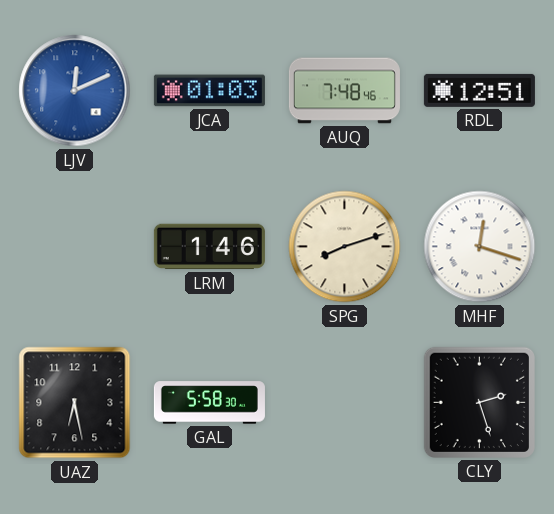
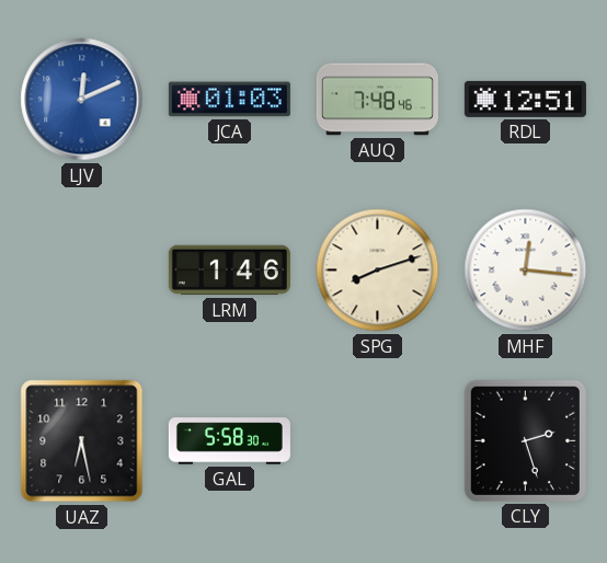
MHF: 12:18 -> 12:16
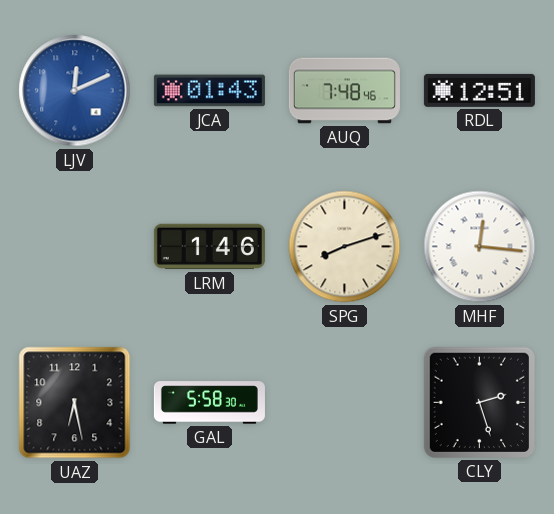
JCA: 01:03 -> 01:43
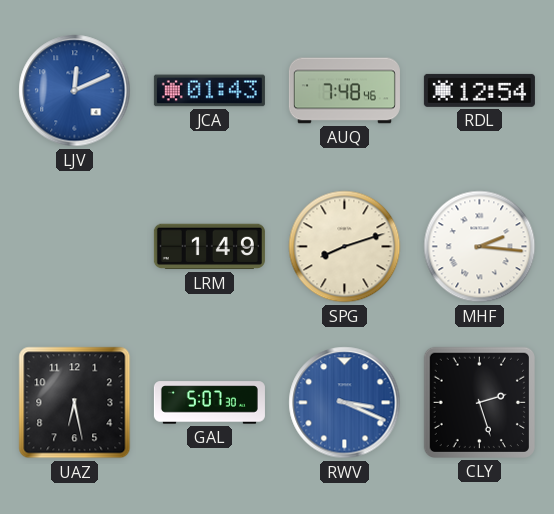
RDL: 12:51 -> 12:54
LRM: 1:46 -> 1:49
MHF: 12:16 -> 2:16
GAL: 5:58 -> 5:07
RWV: none -> 3:19
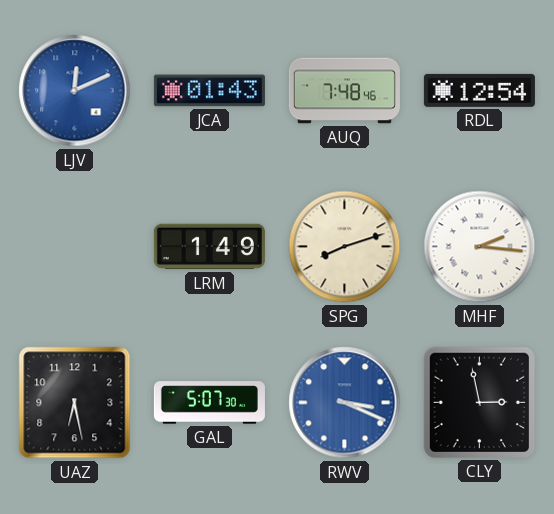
CLY: 2:27 -> 2:58
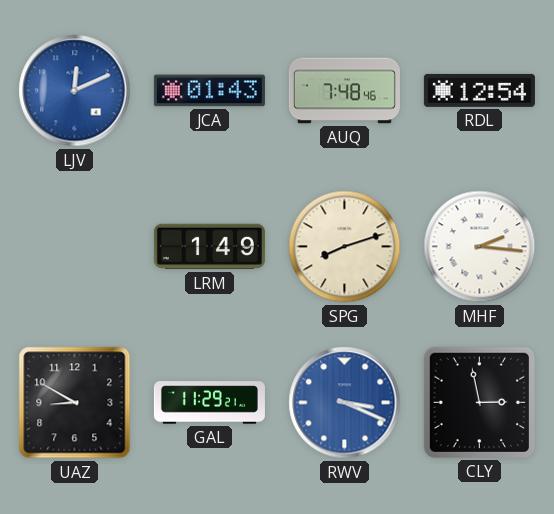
UAZ: 6:28 -> 8:50
GAL: 5:07 -> 11:29
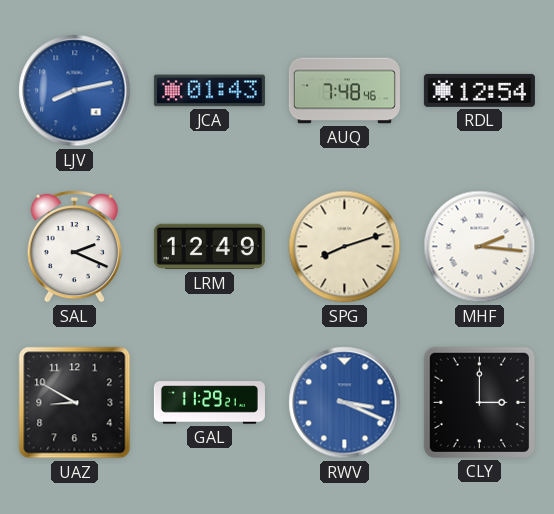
LJV: 12:11 -> 8:13
SAL: none -> 2:19
LRM: 1:49 -> 12:49
CLY: 2:58 -> 3:00
